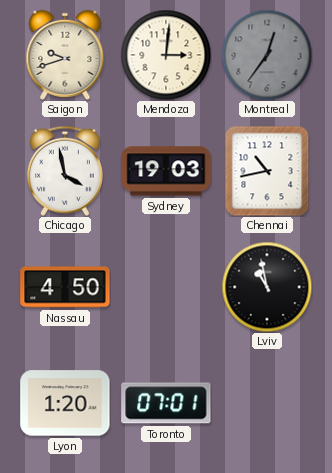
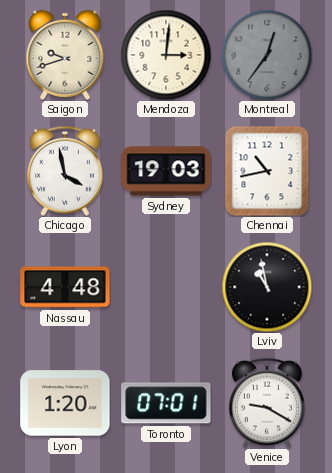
Nassau: 4:50 -> 4:48
Venice: none -> 9:20
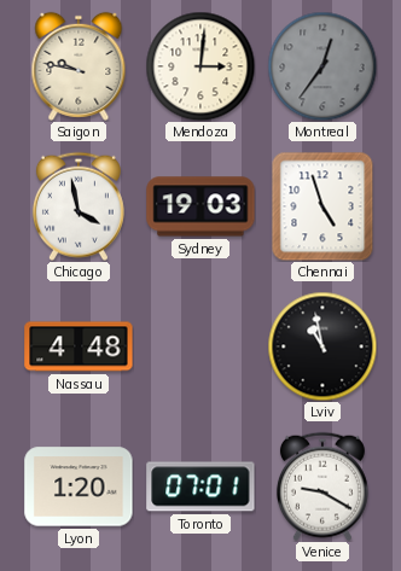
Saigon: 9:42 -> 9:47
Chennai: 10:43 -> 4:57
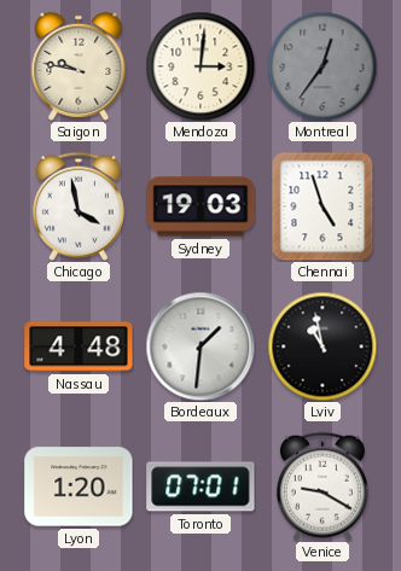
Bordeaux: none -> 1:31
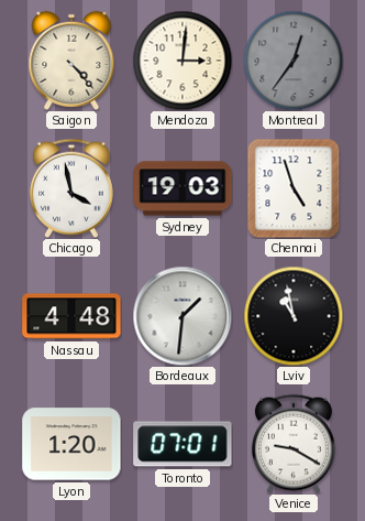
Saigon: 9:47 -> 4:23
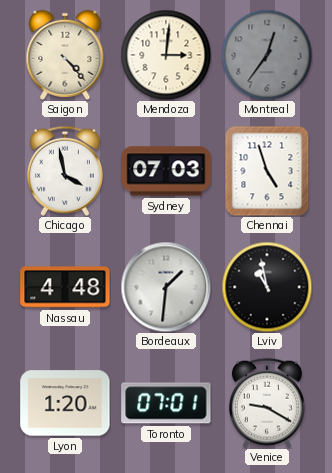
Sydney: 19:03 -> 07:03
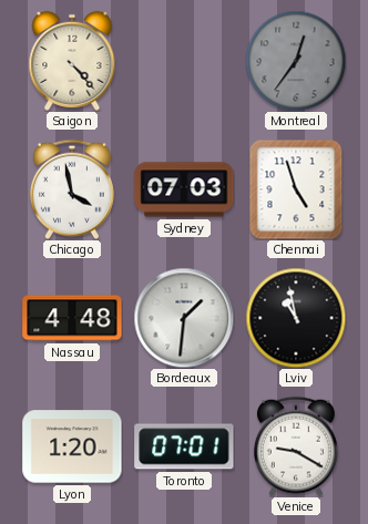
Mendoza: 3:01 -> none
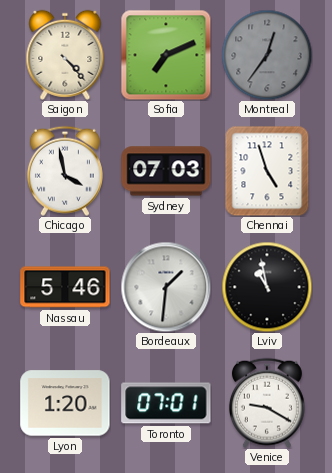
Sofia: none -> 7:11
Nassau: 4:48 -> 5:46
